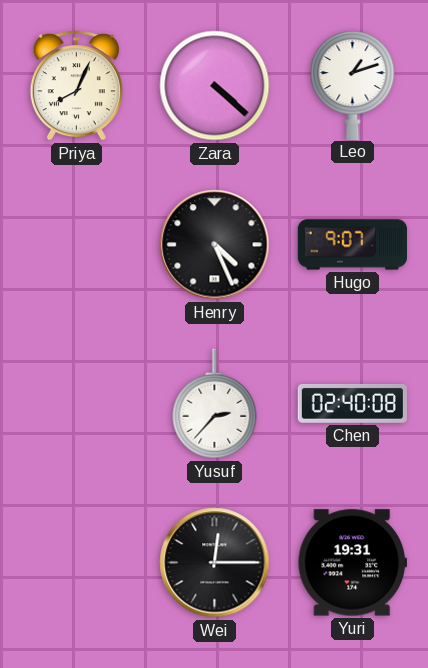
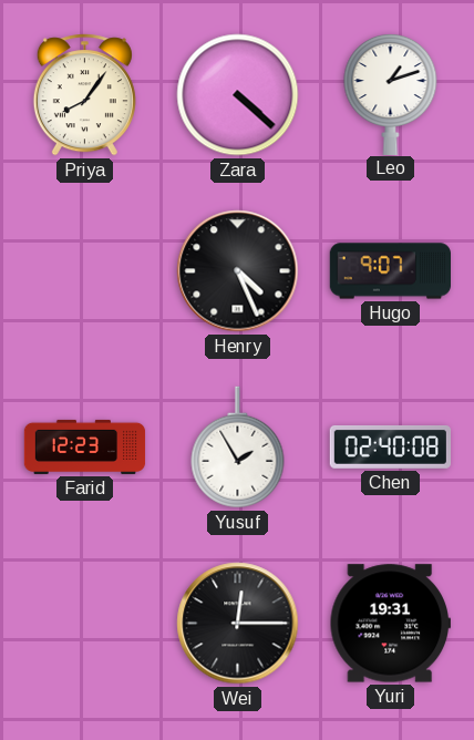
Priya: 8:04 -> 8:06
Farid: none -> 12:23
Yusuf: 2:37 -> 1:55
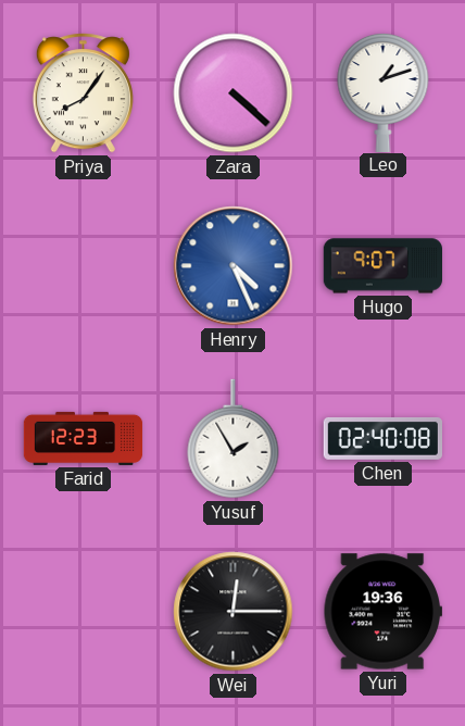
Henry dial: black -> blue
Yuri: 19:31 -> 19:36
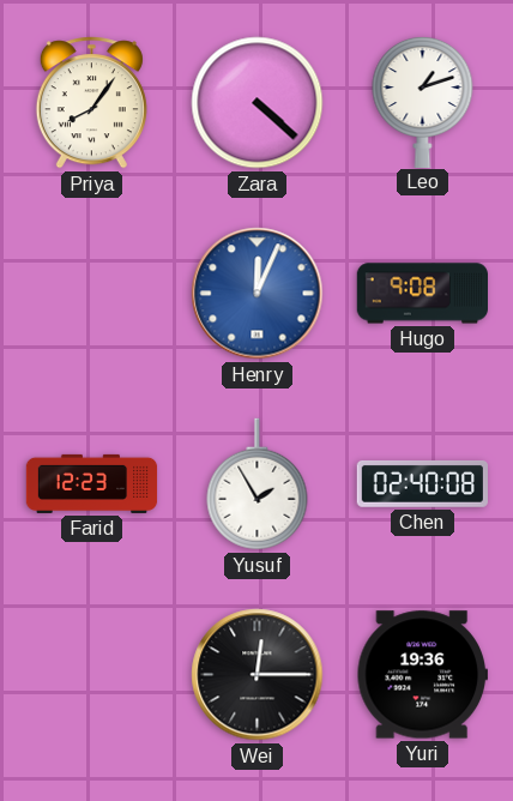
Henry: 4:26 -> 12:04
Hugo: 9:07 -> 9:08
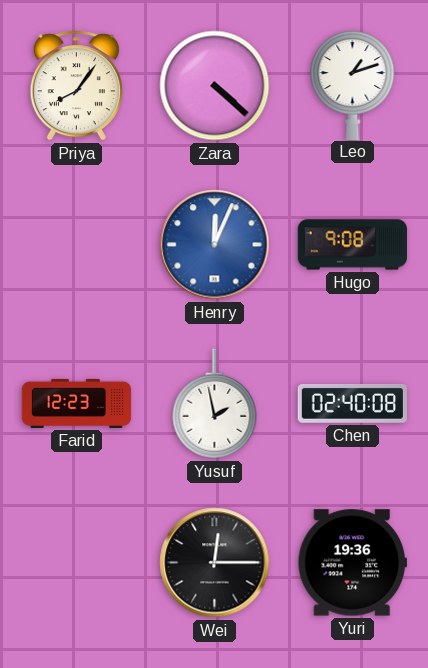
Yusuf: 1:55 -> 1:58
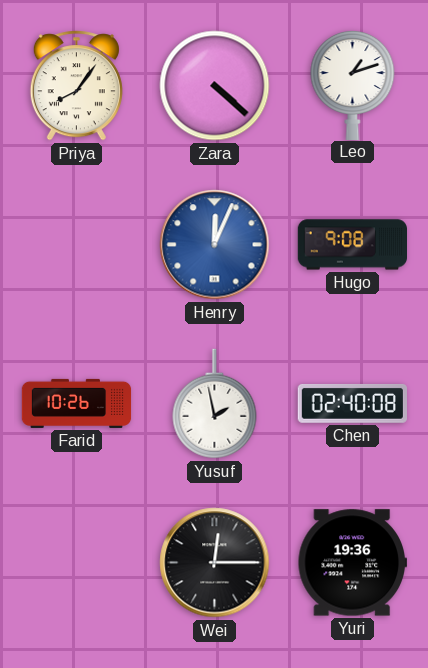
Farid: 12:23 -> 10:26
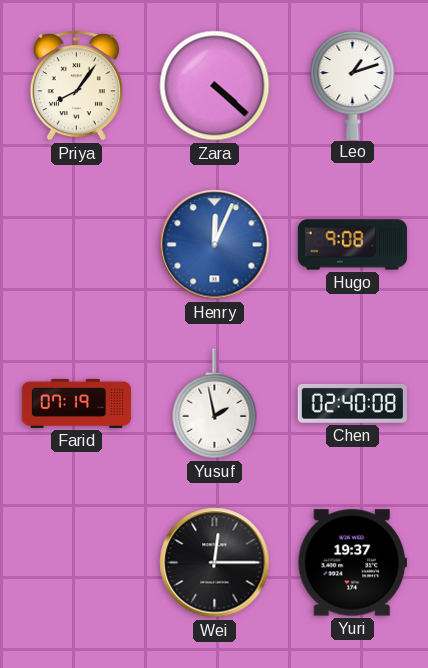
Farid: 10:26 -> 07:19
Yuri: 19:36 -> 19:37
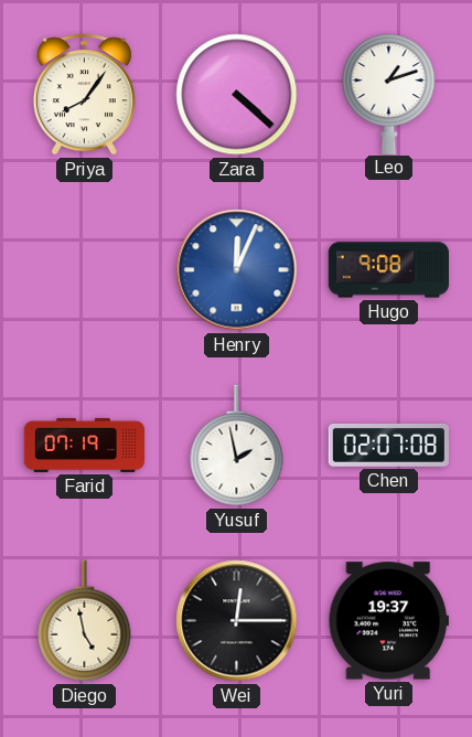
Chen: 02:40 -> 02:07
Diego: none -> 4:58
